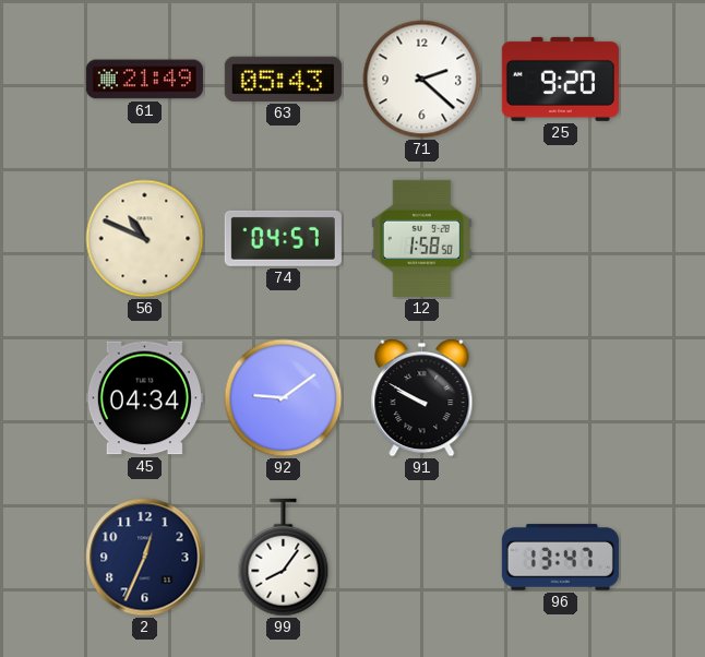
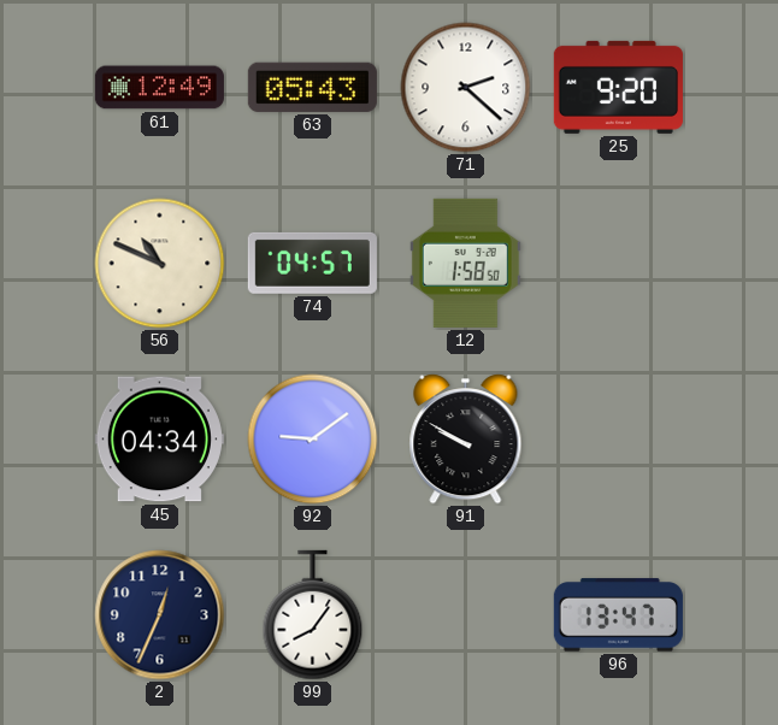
61: 21:49 -> 12:49
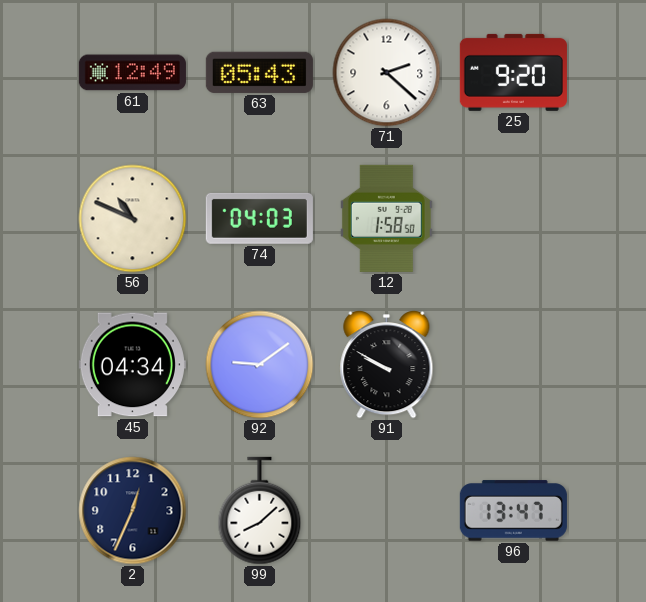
74: 04:57 -> 04:03
99: 8:06 -> 8:08
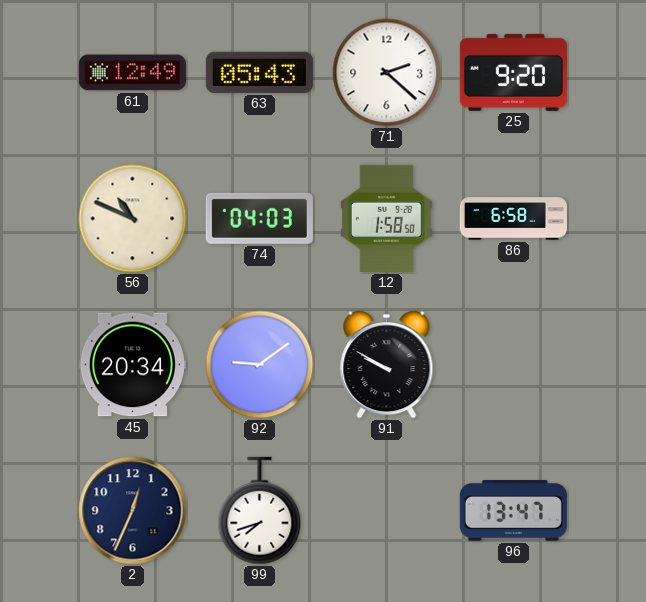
86: none -> 6:58
45: 04:34 -> 20:34
99: 8:08 -> 7:42
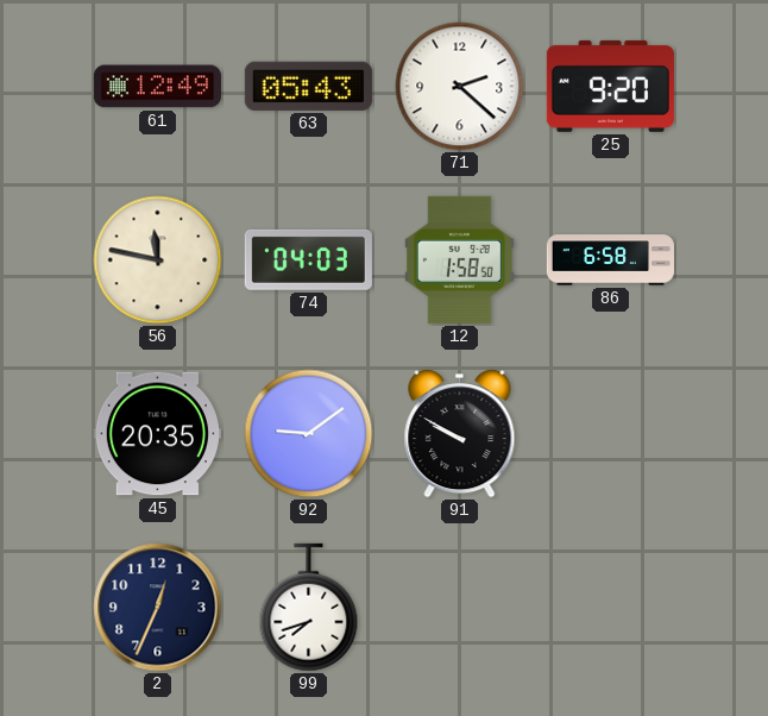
56: 10:49 -> 11:47
45: 20:34 -> 20:35
96: 13:47 -> none
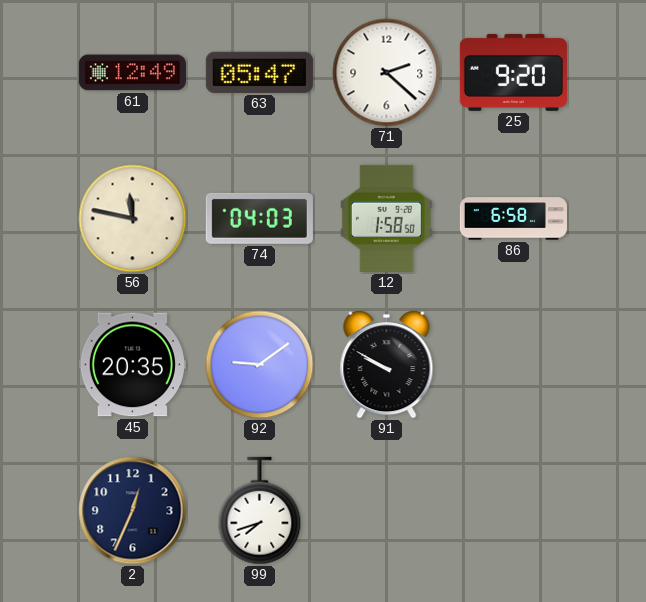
63: 05:43 -> 05:47
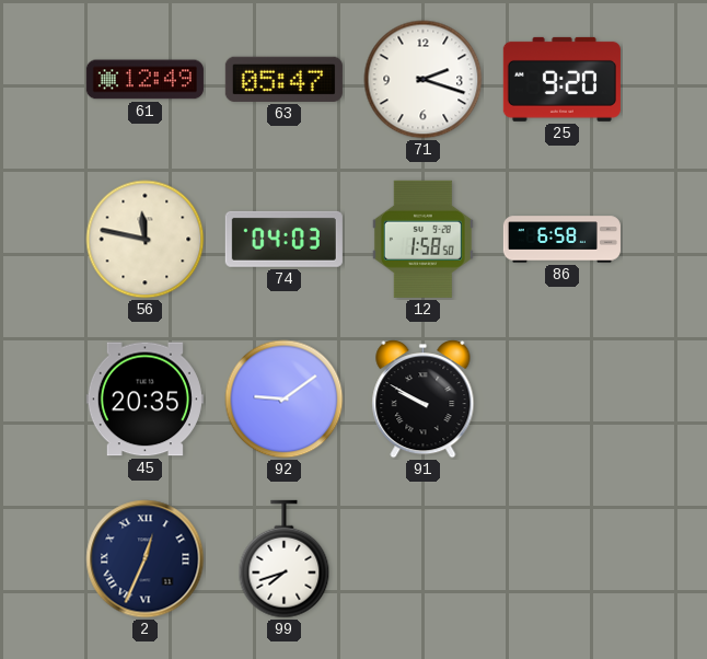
71: 2:22 -> 2:18
2 numerals: Arabic -> Roman
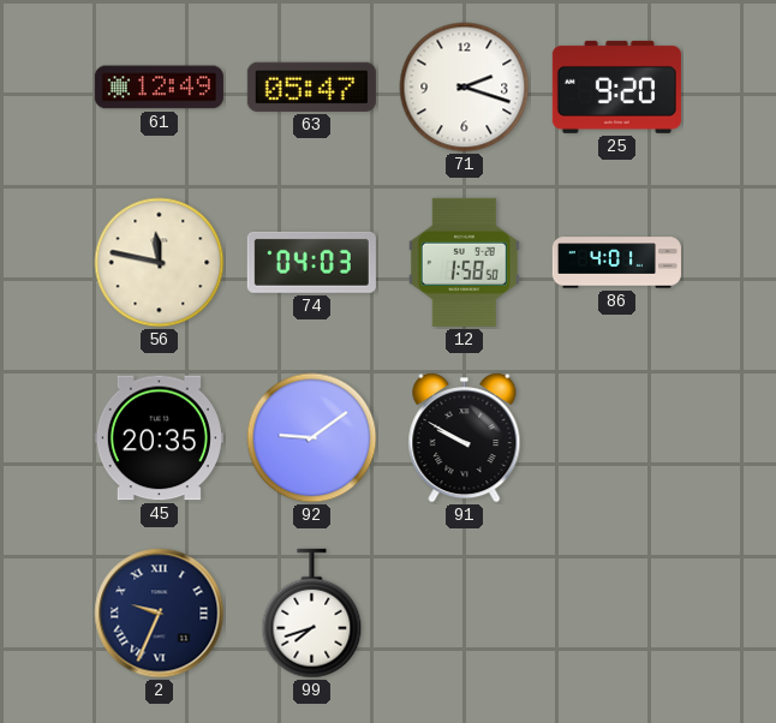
86: 6:58 -> 4:01
2: 12:34 -> 9:34
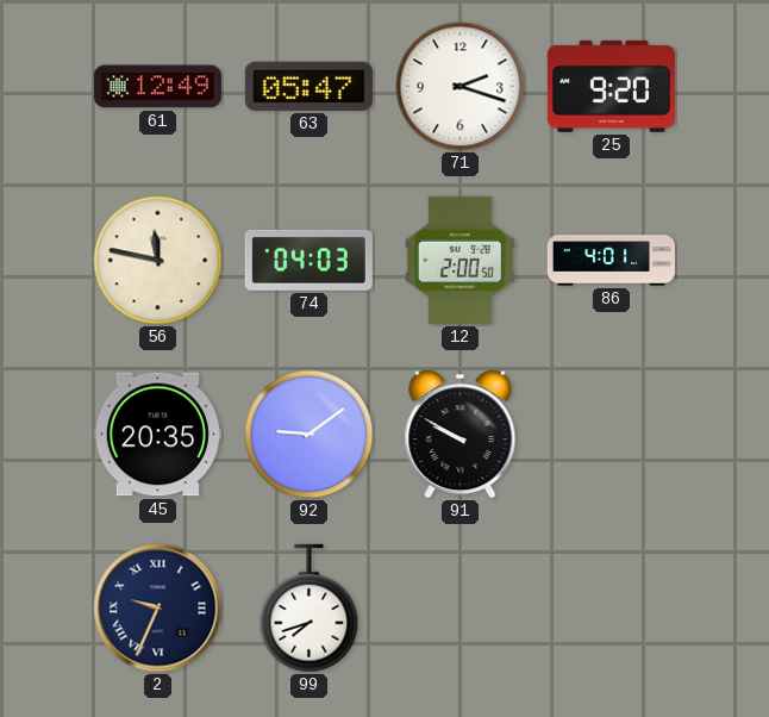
12: 1:58 -> 2:00
